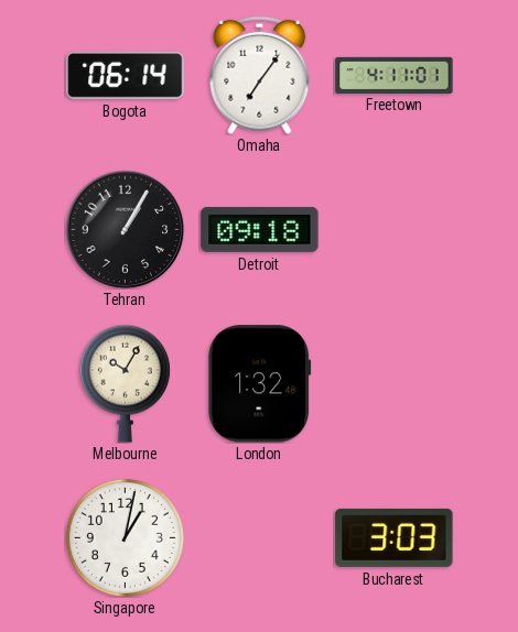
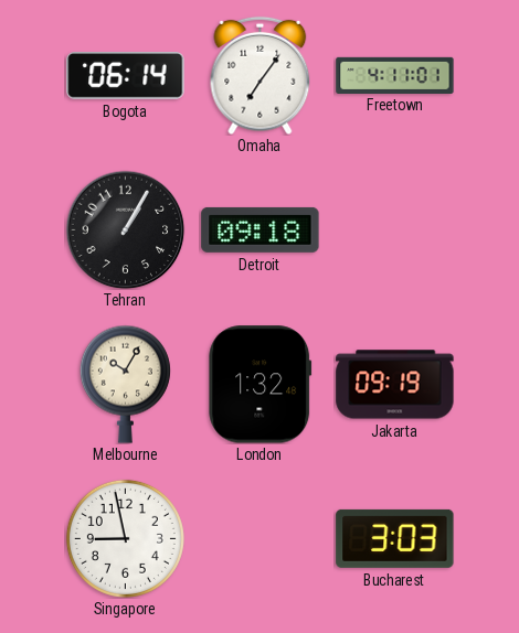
Jakarta: none -> 09:19
Singapore: 1:02 -> 8:58
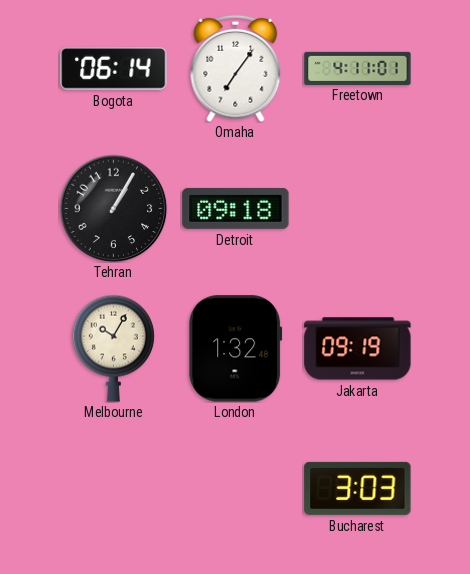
Singapore: 8:58 -> none
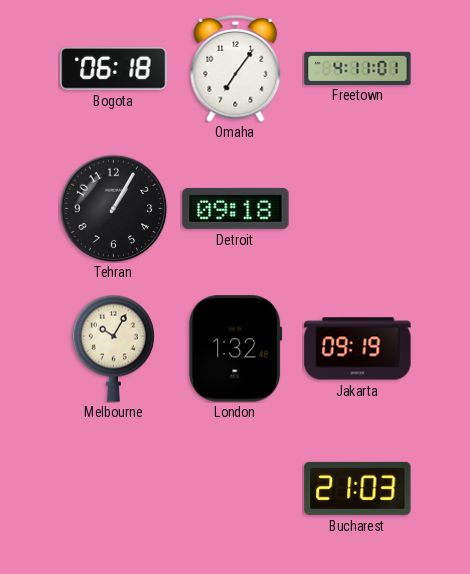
Bogota: 06:14 -> 06:18
Bucharest: 3:03 -> 21:03
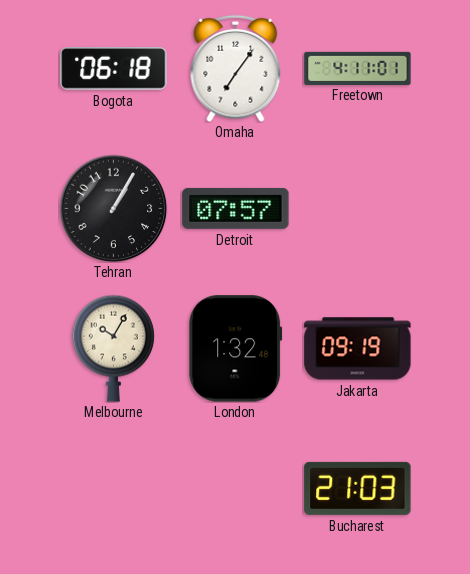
Detroit: 09:18 -> 07:57
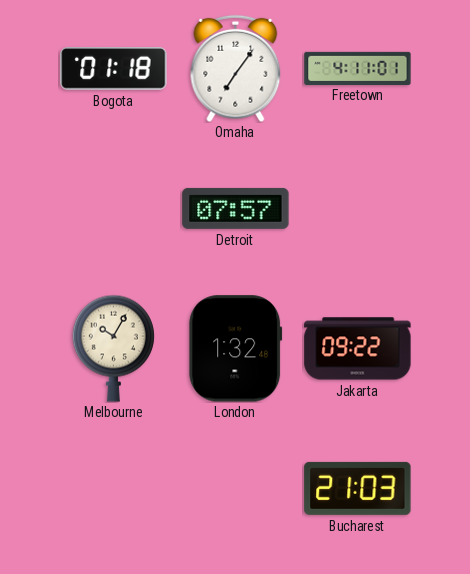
Bogota: 06:18 -> 01:18
Tehran: 1:05 -> none
Jakarta: 09:19 -> 09:22
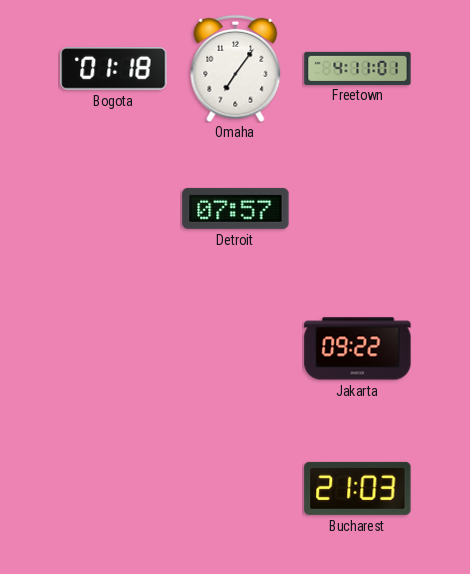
Melbourne: 10:05 -> none
London: 1:32 -> none
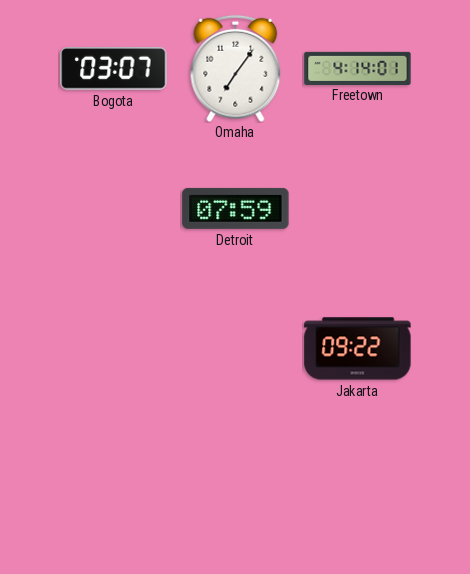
Bogota: 01:18 -> 03:07
Freetown: 4:11 -> 4:14
Detroit: 07:57 -> 07:59
Bucharest: 21:03 -> none
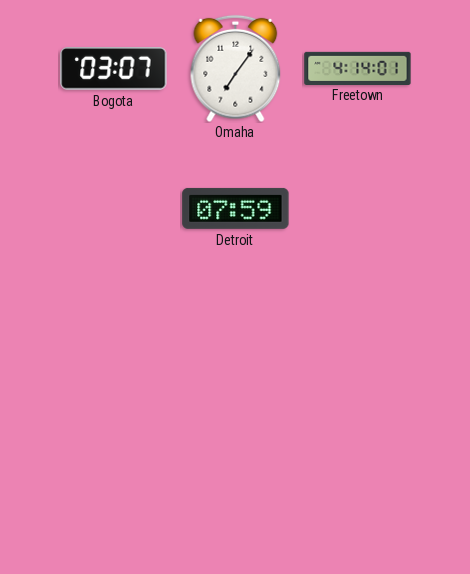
Jakarta: 09:22 -> none
